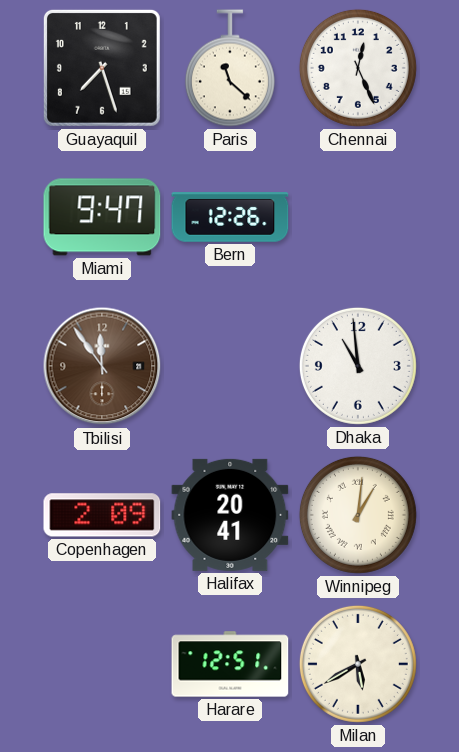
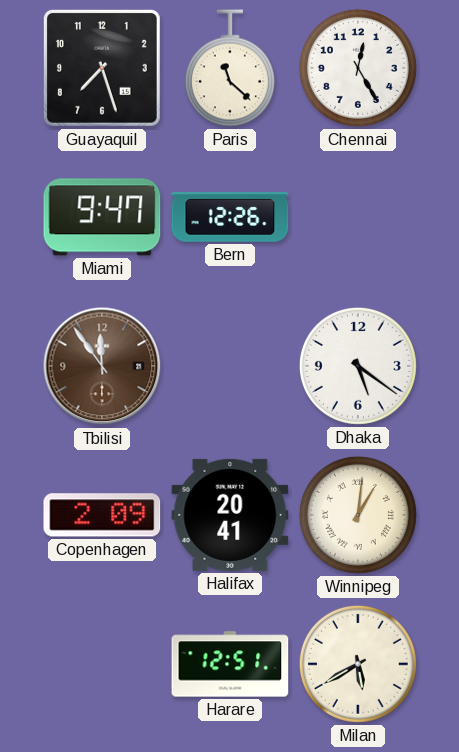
Chennai: 12:26 -> 12:25
Dhaka: 10:59 -> 5:21
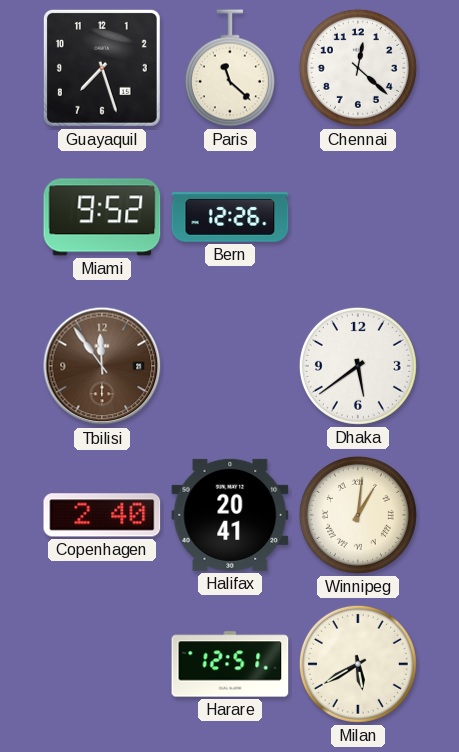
Chennai: 12:25 -> 12:22
Miami: 9:47 -> 9:52
Dhaka: 5:21 -> 5:39
Copenhagen: 2:09 -> 2:40
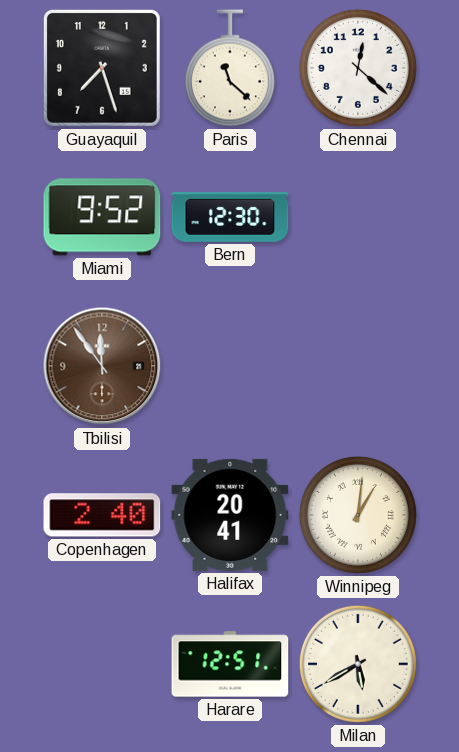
Bern: 12:26 -> 12:30
Dhaka: 5:39 -> none
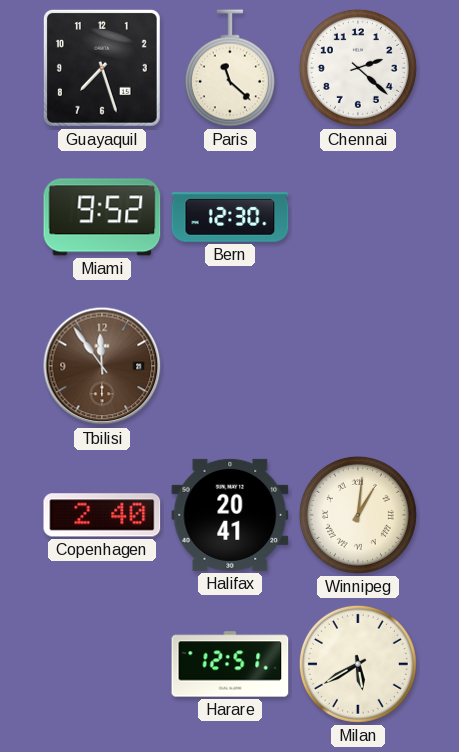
Chennai: 12:22 -> 2:22
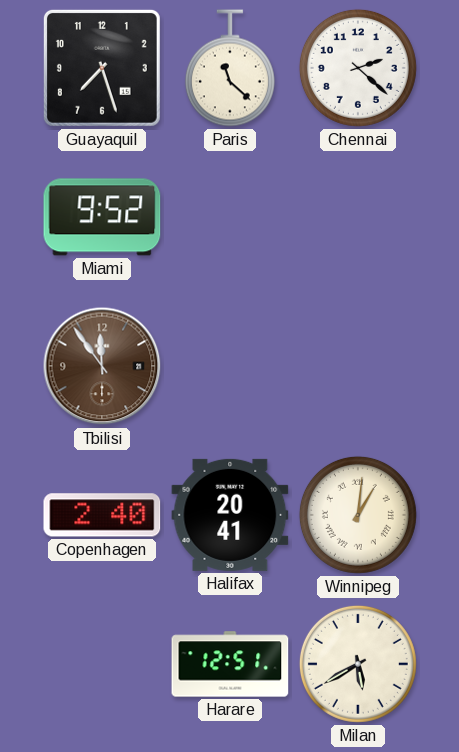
Bern: 12:30 -> none
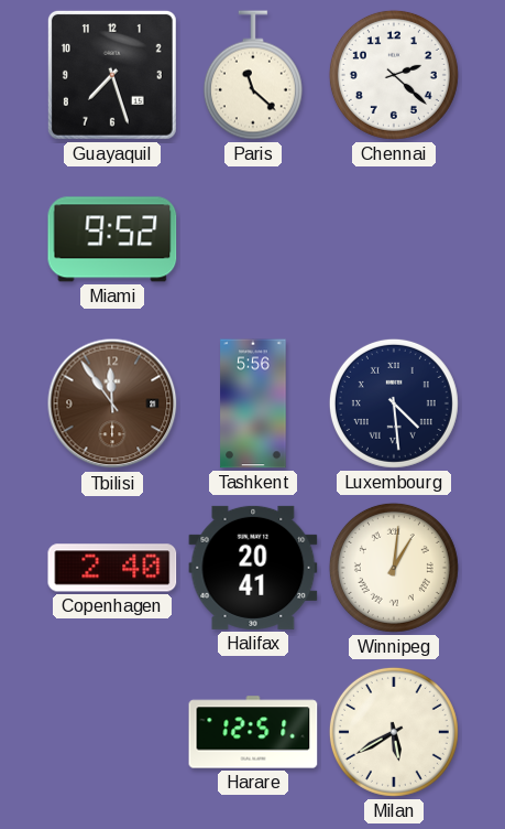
Tashkent: none -> 5:56
Luxembourg: none -> 4:29
